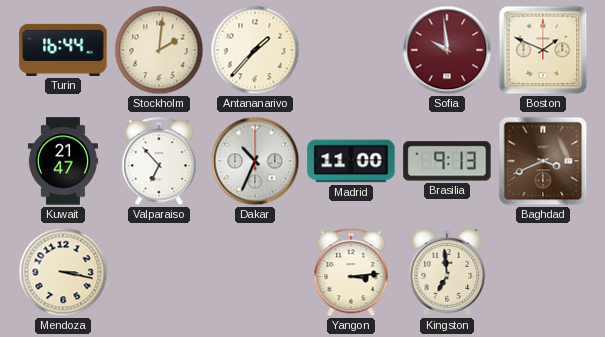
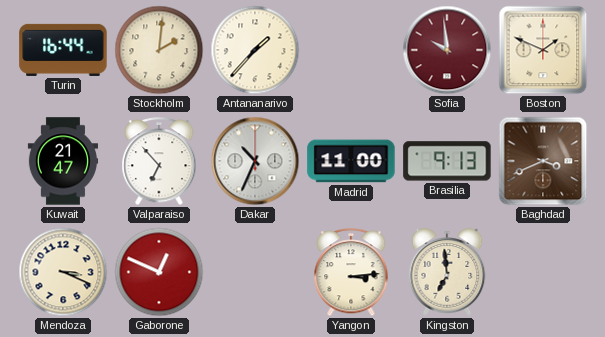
Mendoza: 3:17 -> 3:19
Gaborone: none -> 12:49
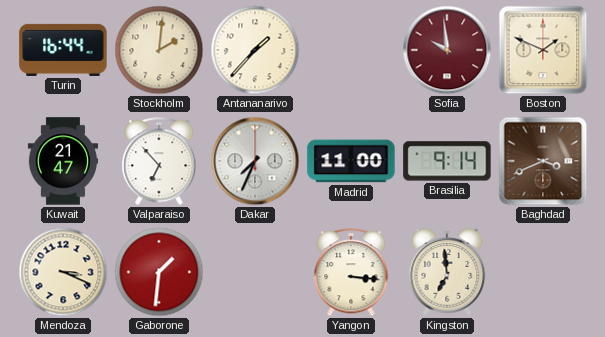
Dakar: 10:34 -> 7:34
Brasilia: 9:13 -> 9:14
Gaborone: 12:49 -> 1:31
Yangon: 3:14 -> 3:16
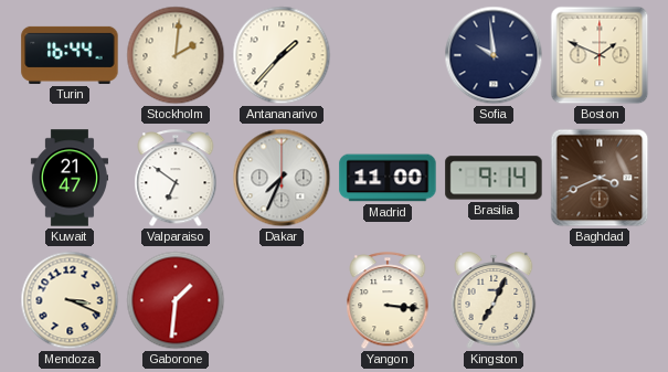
Sofia dial: burgundy -> navy
Valparaiso: 6:53 -> 6:51
Kingston: 6:59 -> 7:04
